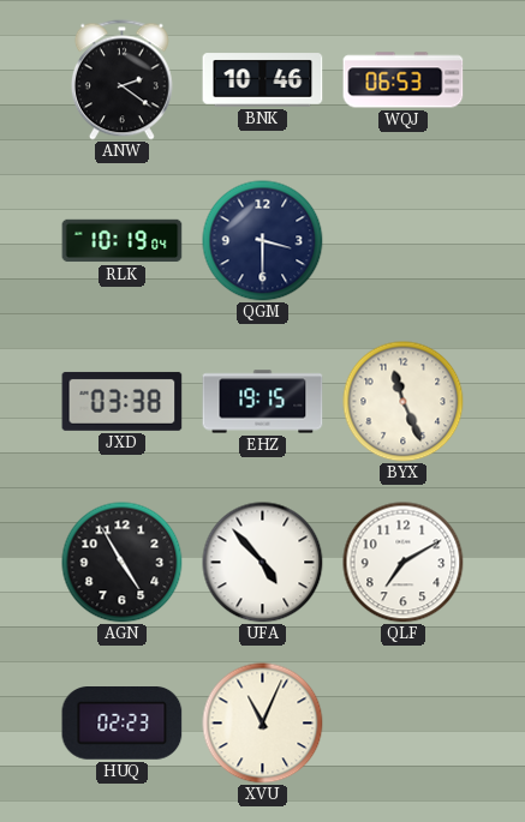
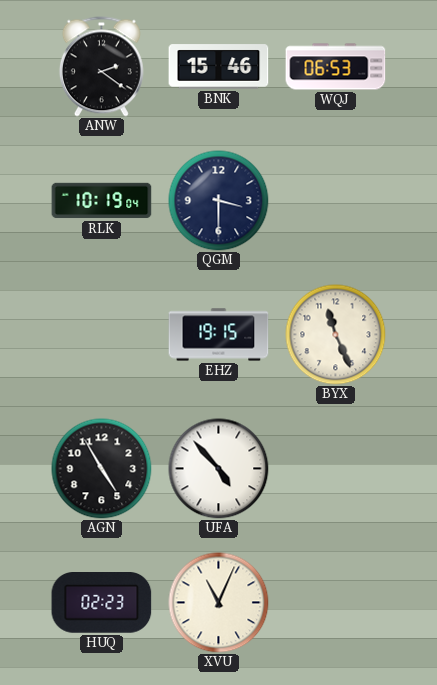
BNK: 10:46 -> 15:46
JXD: 03:38 -> none
QLF: 7:10 -> none
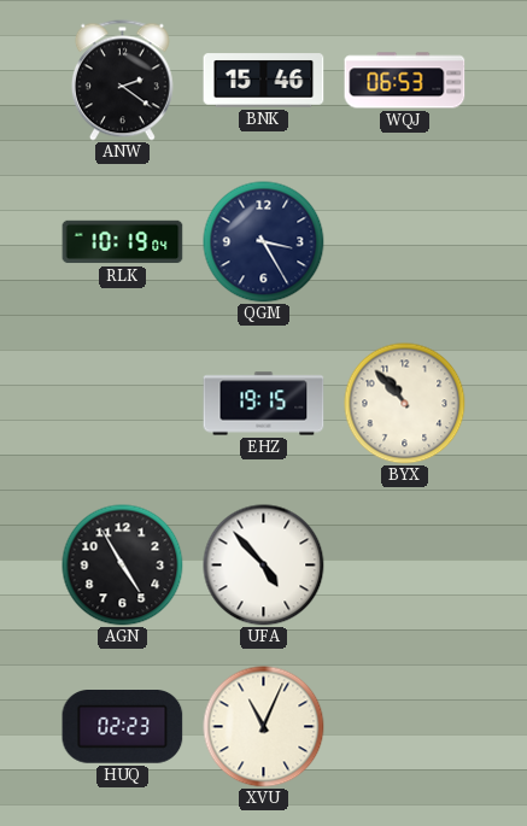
QGM: 3:30 -> 3:25
BYX: 11:26 -> 10:53
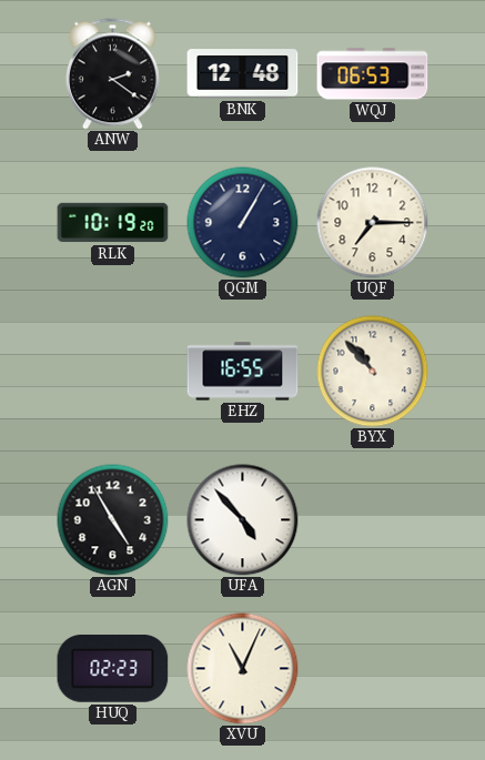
BNK: 15:46 -> 12:48
RLK: 10:19:04 -> 10:19:20
QGM: 3:25 -> 1:05
UQF: none -> 7:15
EHZ: 19:15 -> 16:55
